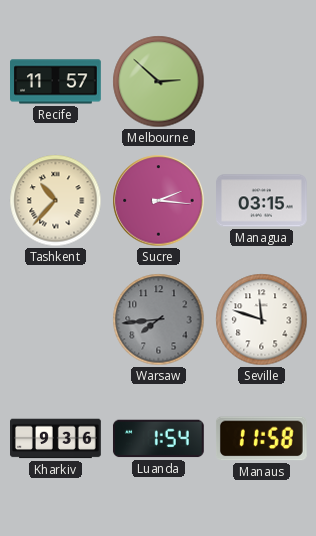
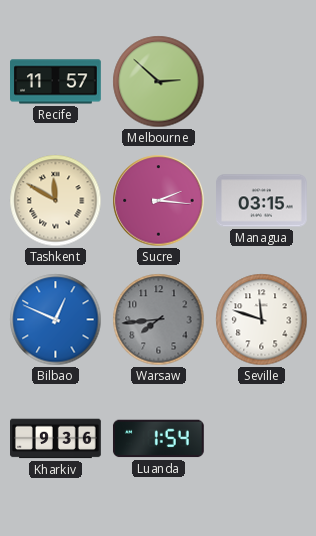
Tashkent: 10:37 -> 11:50
Bilbao: none -> 12:49
Manaus: 11:58 -> none
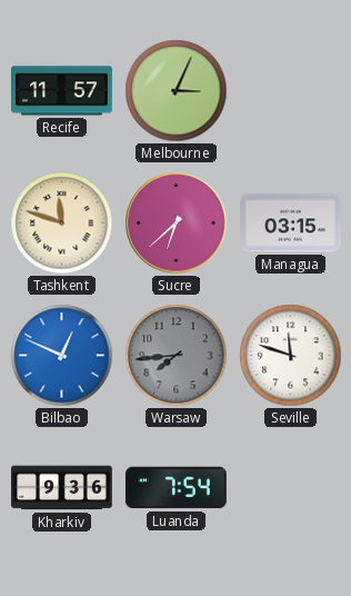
Melbourne: 2:52 -> 3:04
Tashkent: 11:50 -> 11:48
Sucre: 2:16 -> 6:38
Luanda: 1:54 -> 7:54
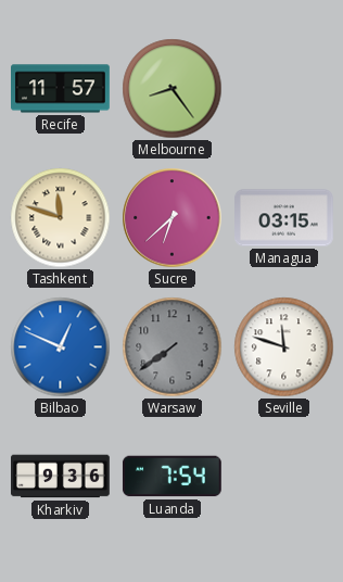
Melbourne: 3:04 -> 8:24
Warsaw: 7:44 -> 7:39
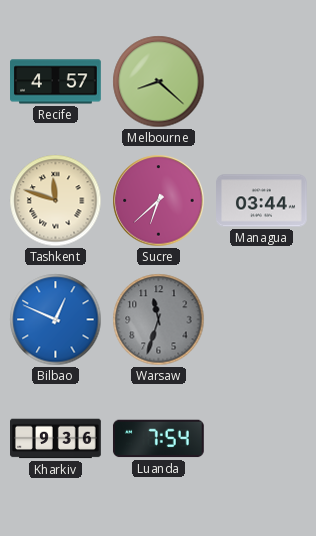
Recife: 11:57 -> 4:57
Melbourne: 8:24 -> 8:22
Managua: 03:15 -> 03:44
Warsaw: 7:39 -> 11:33
Seville: 11:48 -> none
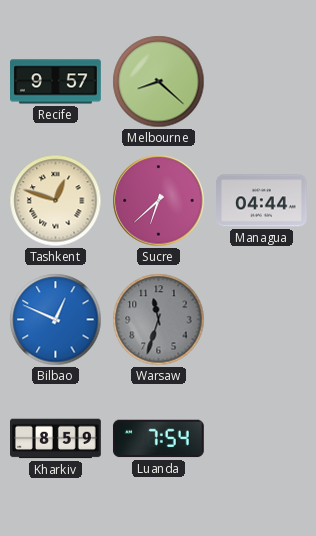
Recife: 4:57 -> 9:57
Tashkent: 11:48 -> 12:48
Managua: 03:44 -> 04:44
Kharkiv: 9:36 -> 8:59
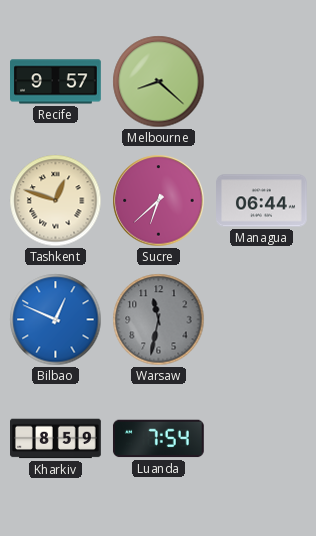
Managua: 04:44 -> 06:44
Warsaw: 11:33 -> 11:32
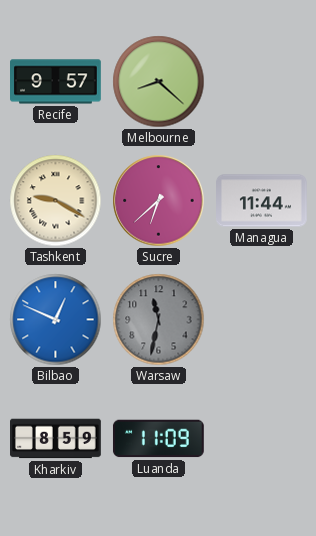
Tashkent: 12:48 -> 9:20
Managua: 06:44 -> 11:44
Luanda: 7:54 -> 11:09
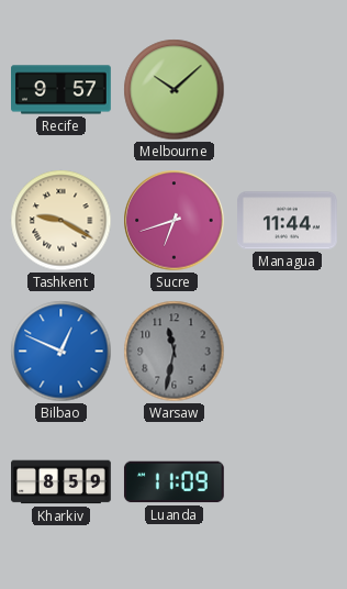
Melbourne: 8:22 -> 10:08
Sucre: 6:38 -> 6:42
